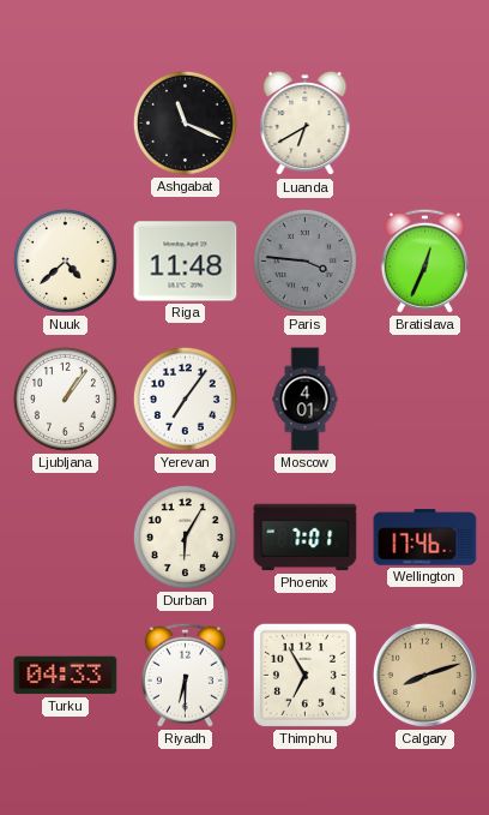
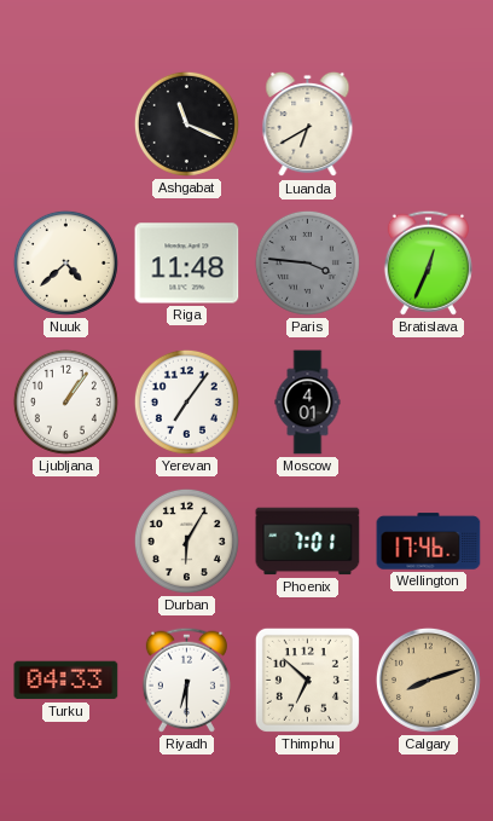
Thimphu: 6:55 -> 6:52
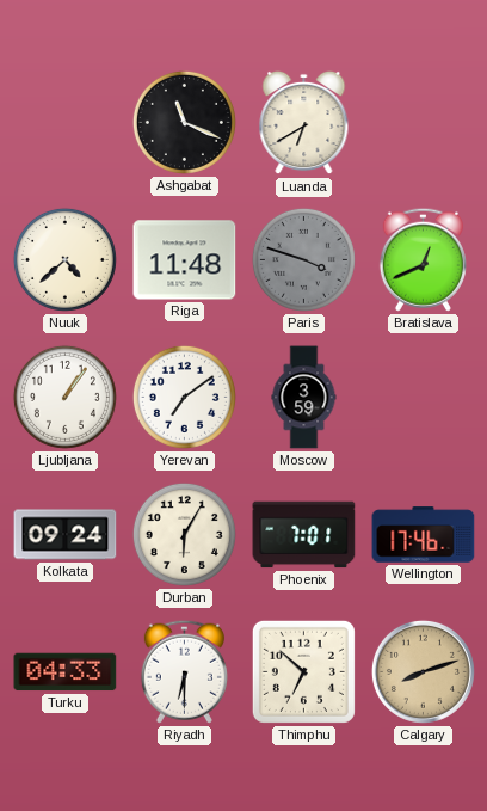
Paris: 3:46 -> 3:48
Bratislava: 12:34 -> 12:41
Yerevan: 7:06 -> 7:09
Moscow: 4:01 -> 3:59
Kolkata: none -> 09:24
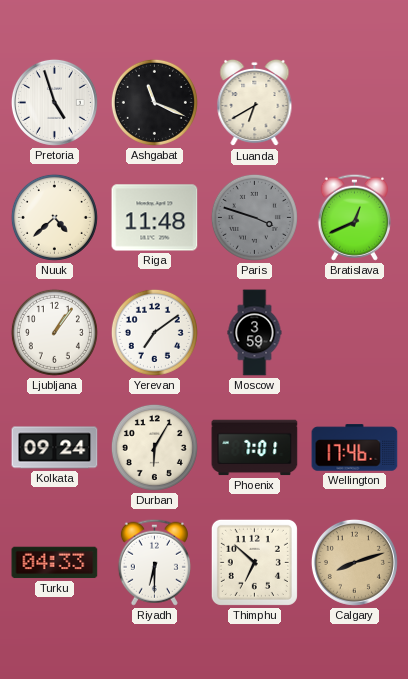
Pretoria: none -> 4:57
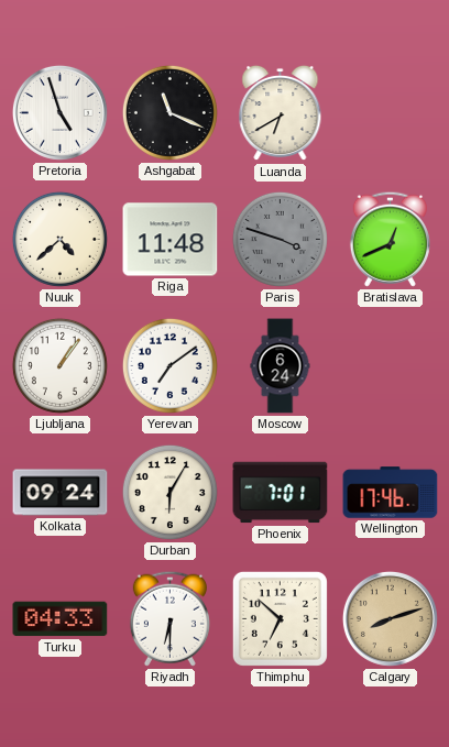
Moscow: 3:59 -> 6:24
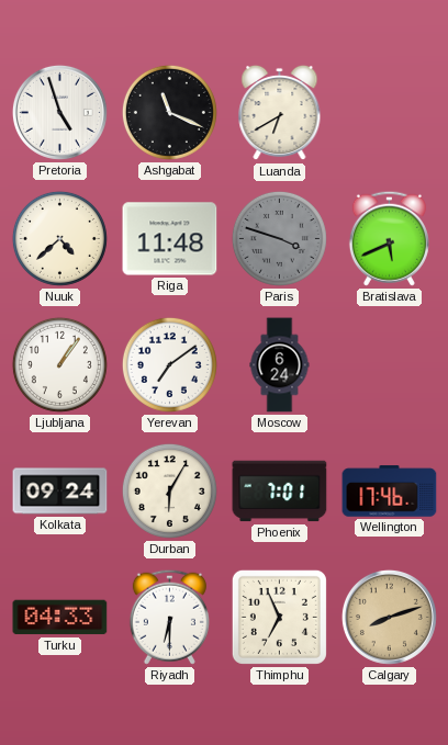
Bratislava: 12:41 -> 5:41
Thimphu: 6:52 -> 6:56
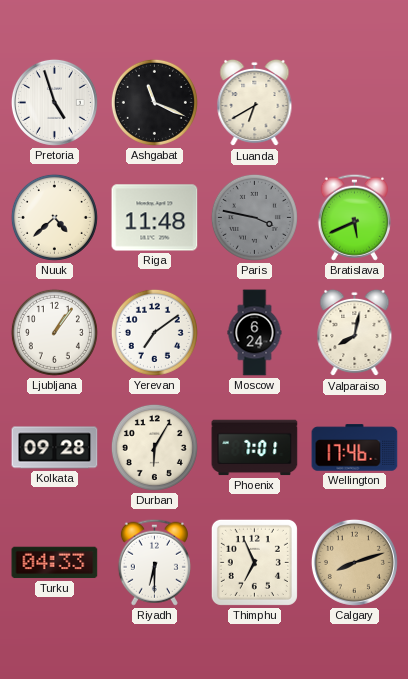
Paris: 3:48 -> 3:47
Valparaiso: none -> 8:02
Kolkata: 09:24 -> 09:28
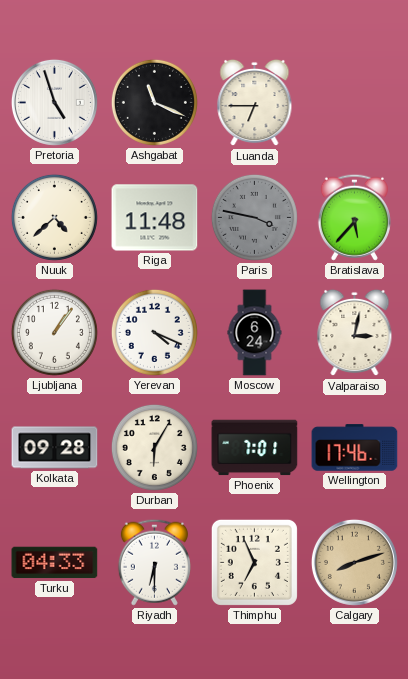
Luanda: 6:40 -> 6:45
Bratislava: 5:41 -> 5:37
Yerevan: 7:09 -> 4:19
Valparaiso: 8:02 -> 3:02
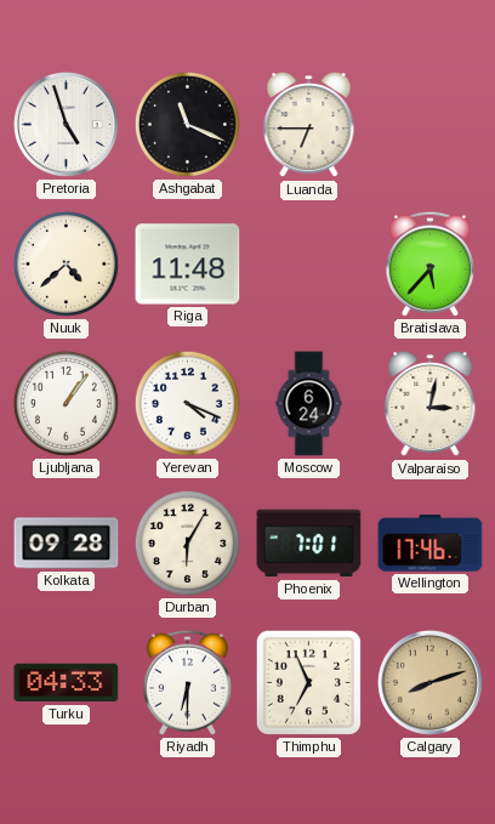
Paris: 3:47 -> none
